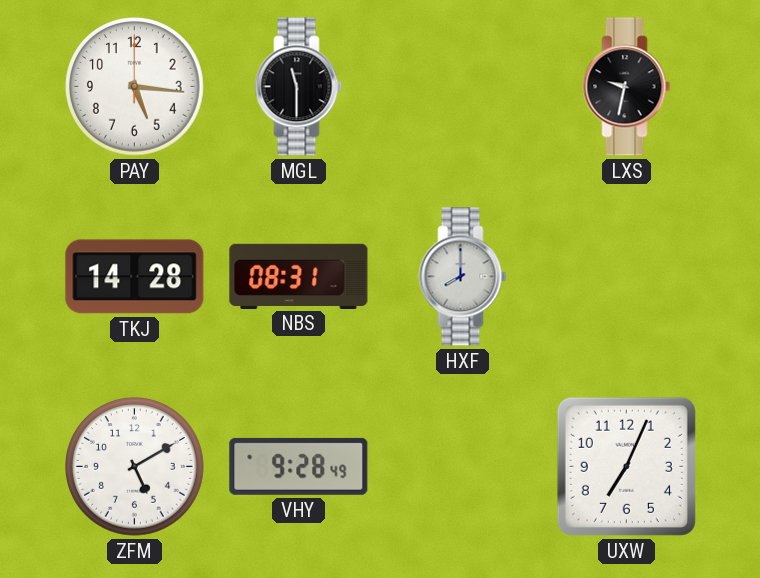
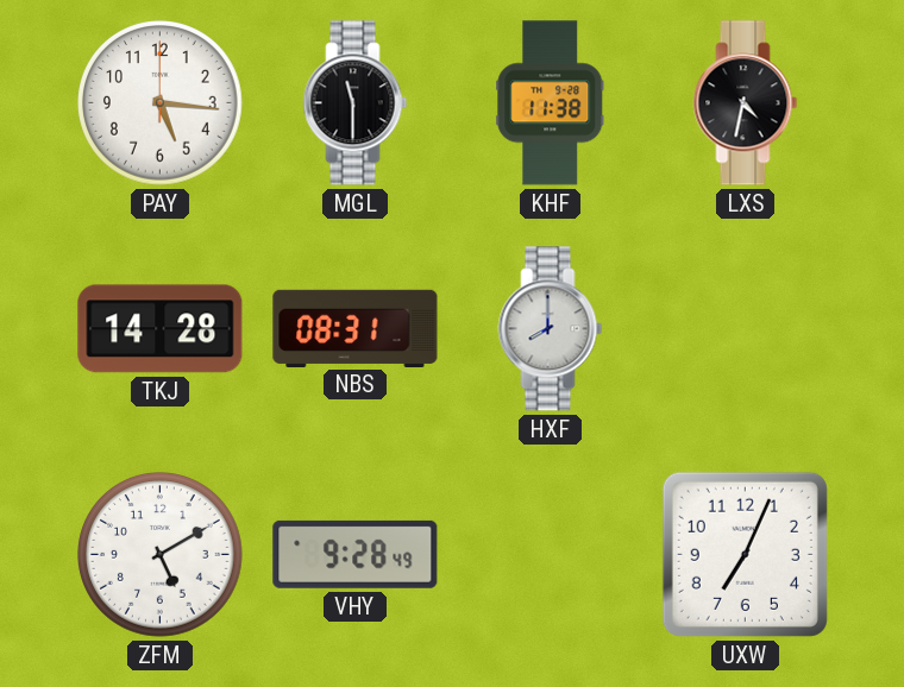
KHF: none -> 11:38
LXS: 9:32 -> 4:32
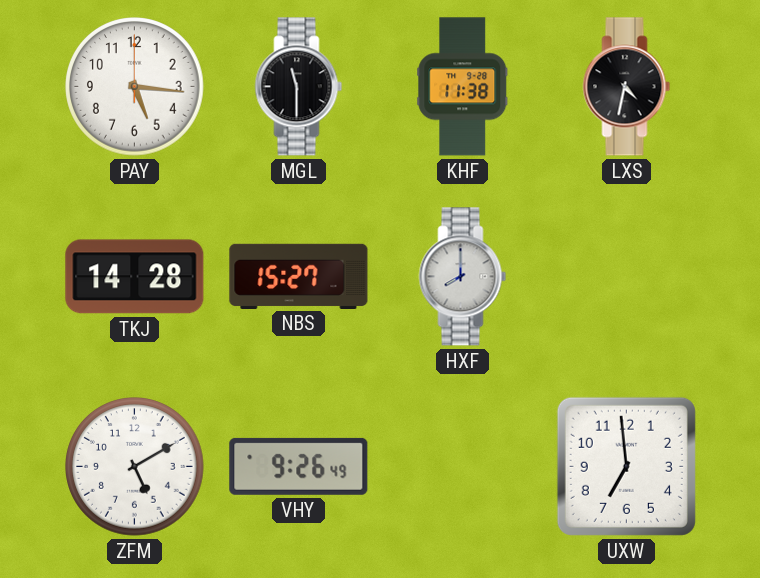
NBS: 08:31 -> 15:27
VHY: 9:28 -> 9:26
UXW: 7:04 -> 6:59
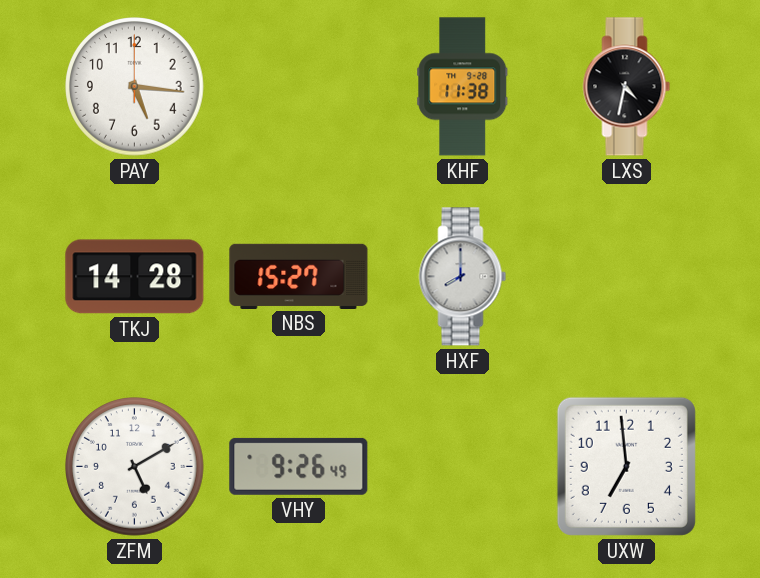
MGL: 11:30 -> none
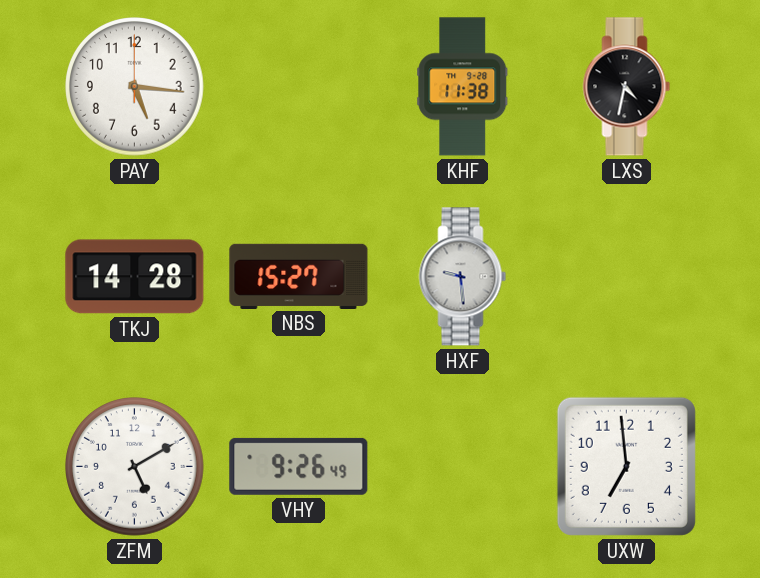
HXF: 8:00 -> 9:29
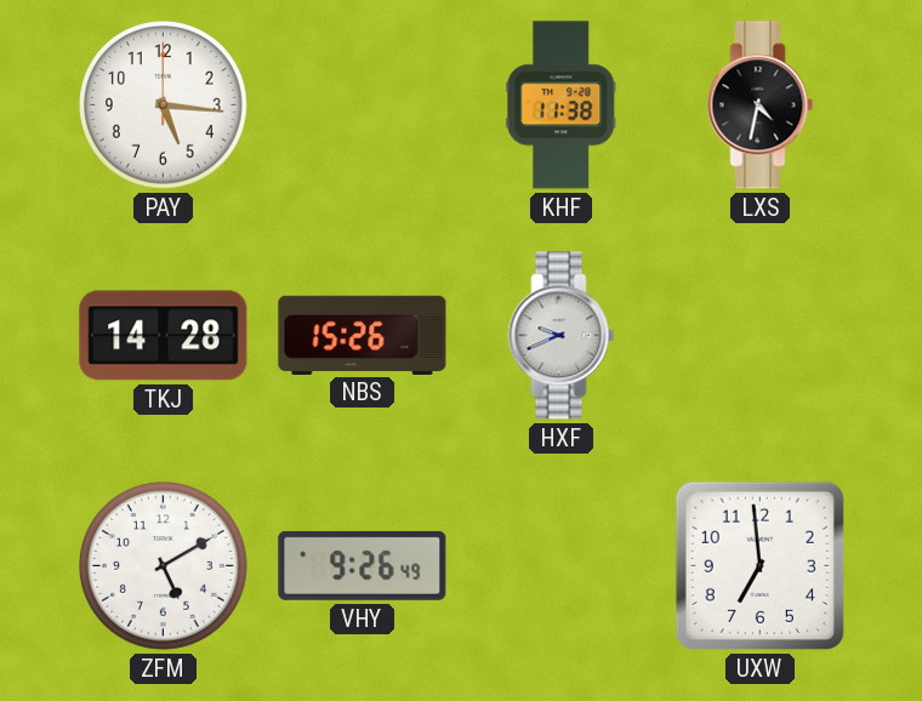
NBS: 15:27 -> 15:26
HXF: 9:29 -> 9:41
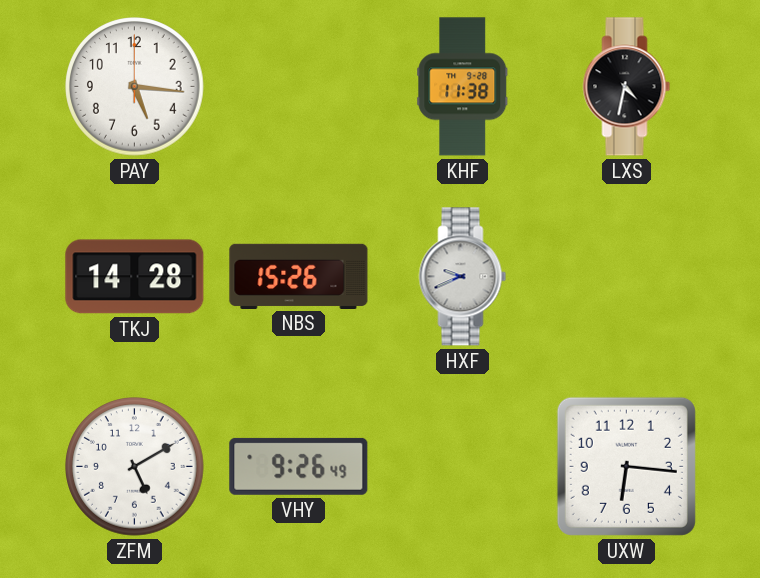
UXW: 6:59 -> 6:16
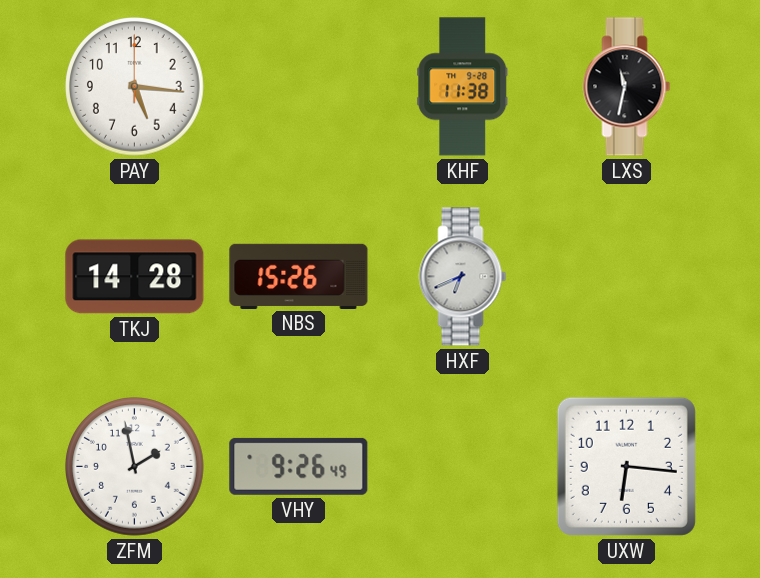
LXS: 4:32 -> 11:32
HXF: 9:41 -> 6:41
ZFM: 5:10 -> 1:58
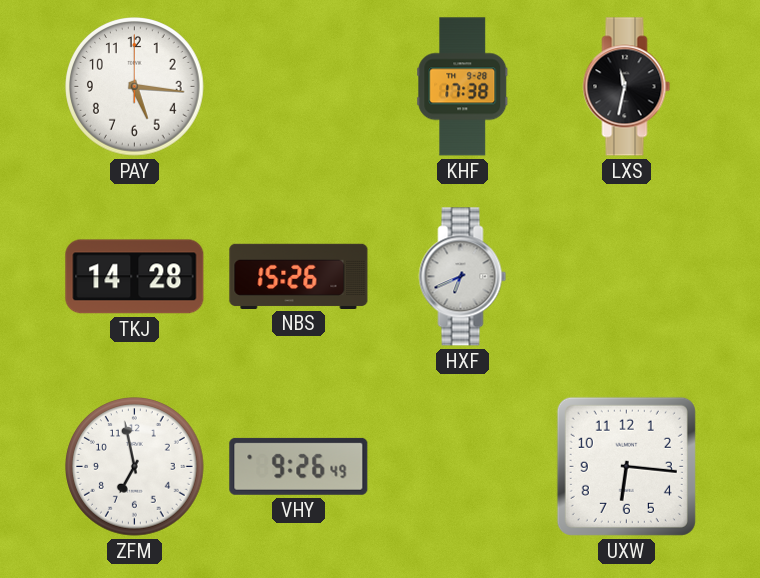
KHF: 11:38 -> 17:38
ZFM: 1:58 -> 6:58
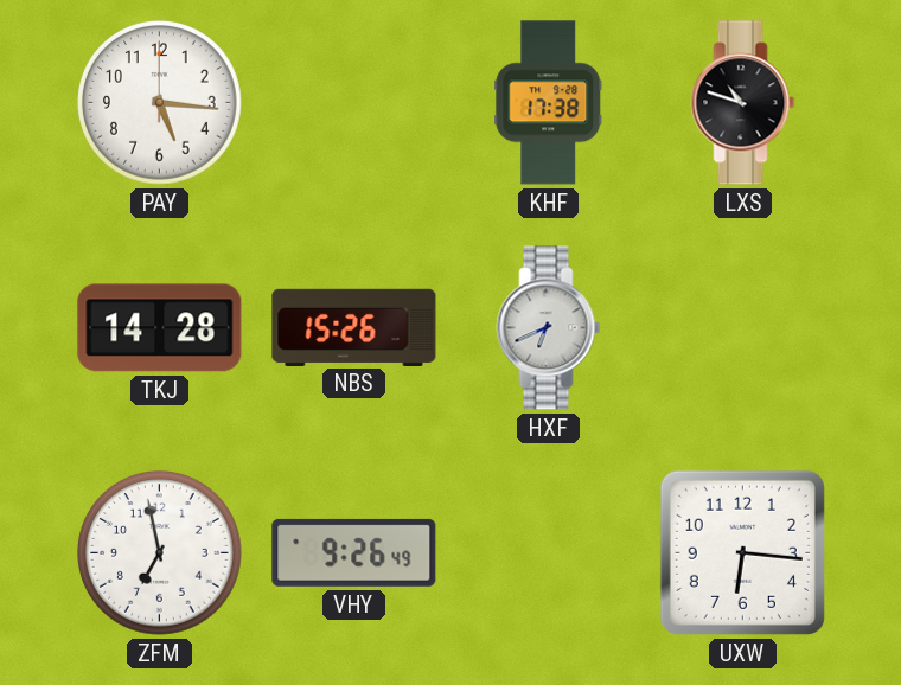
LXS: 11:32 -> 10:48
